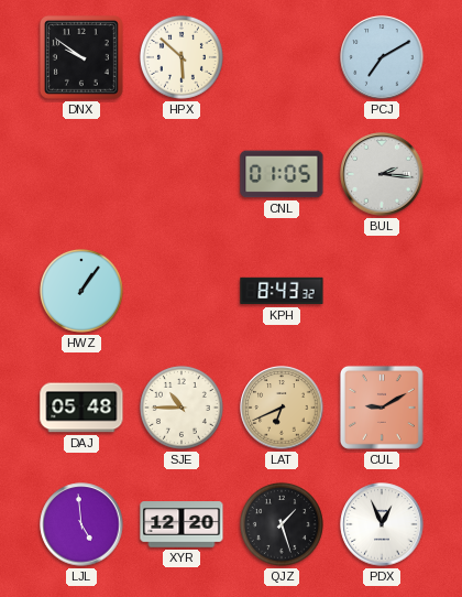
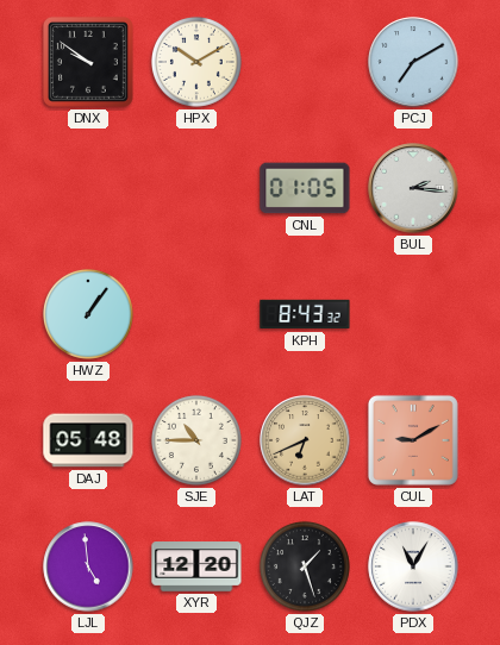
HPX: 5:52 -> 10:10
PDX: 12:56 -> 11:05
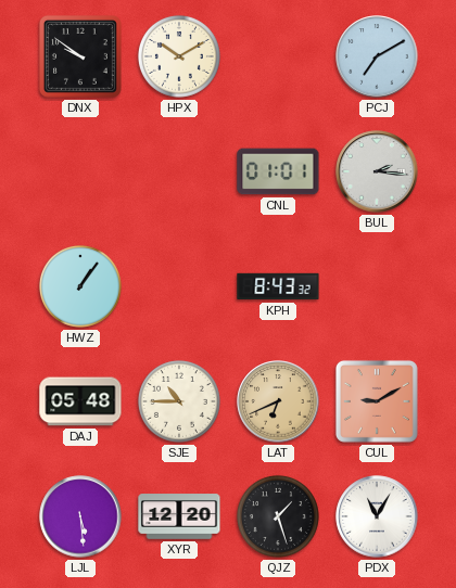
CNL: 01:05 -> 01:01
LJL: 4:59 -> 5:29
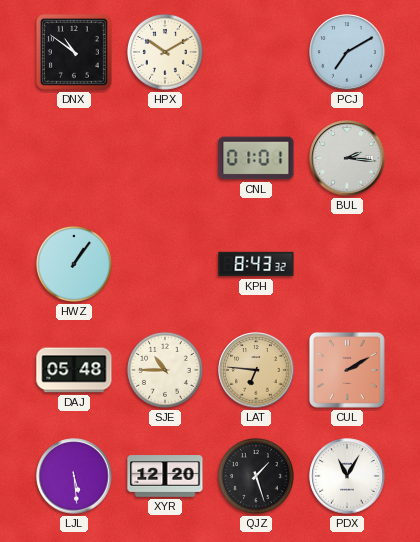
DNX: 9:51 -> 10:51
LAT: 6:41 -> 6:46
CUL: 9:10 -> 2:10
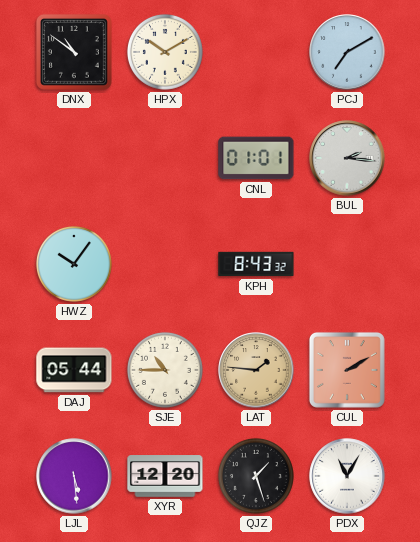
HWZ: 1:06 -> 10:06
DAJ: 05:48 -> 05:44
LAT: 6:46 -> 1:46
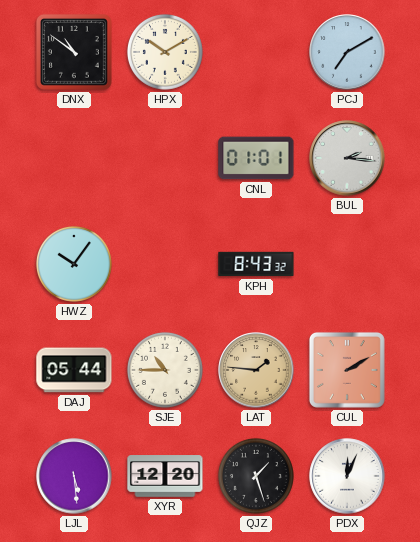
PDX: 11:05 -> 12:04
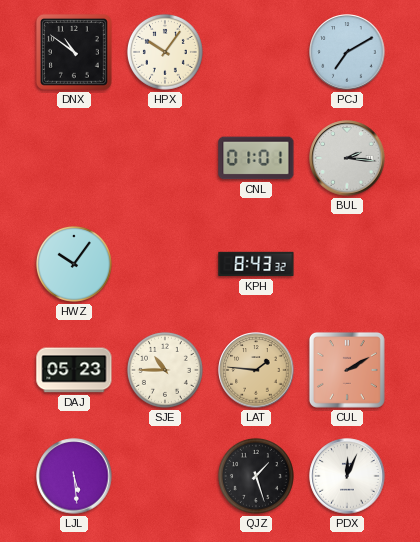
HPX: 10:10 -> 10:06
DAJ: 05:44 -> 05:23
XYR: 12:20 -> none
